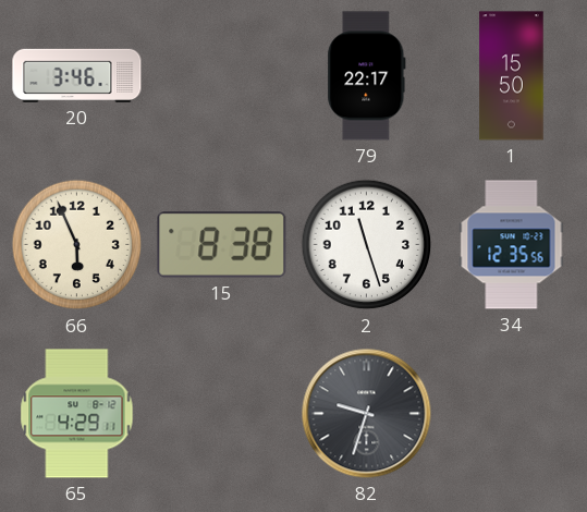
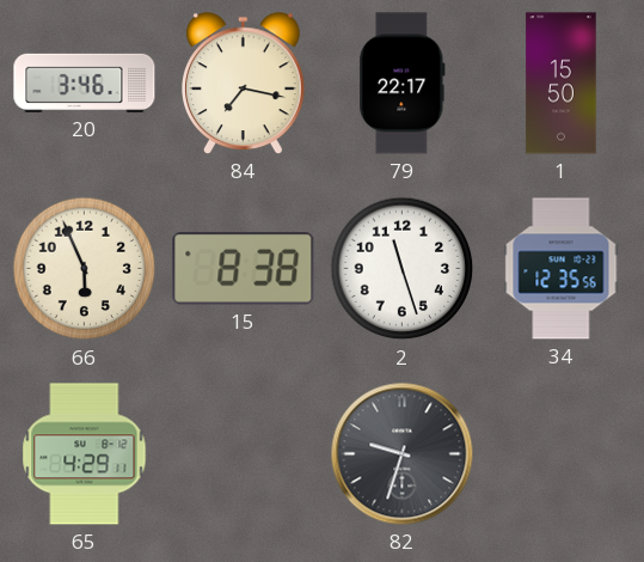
84: none -> 7:17
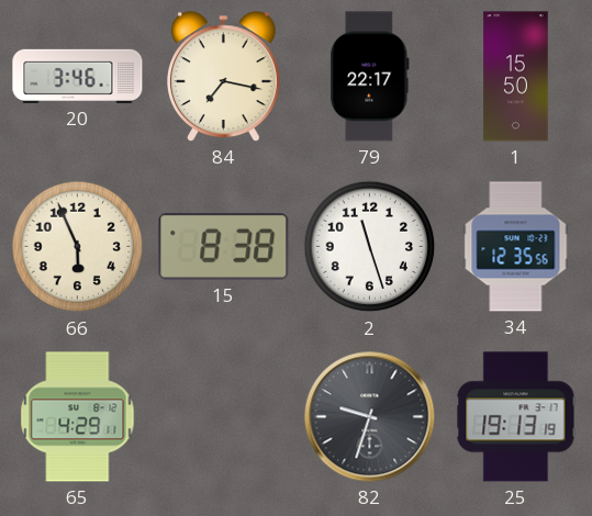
25: none -> 19:13
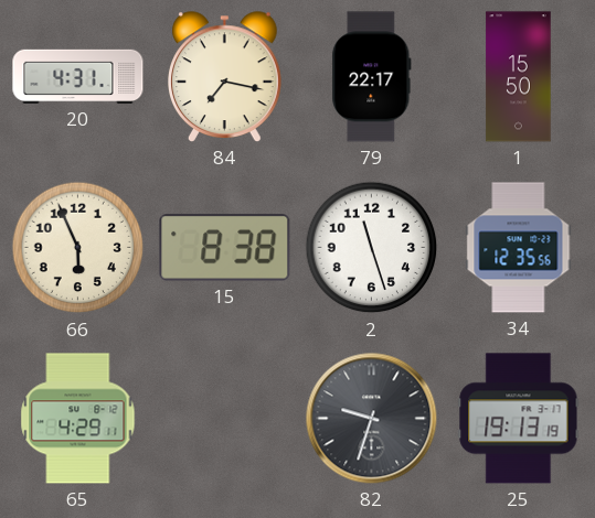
20: 3:46 -> 4:31
